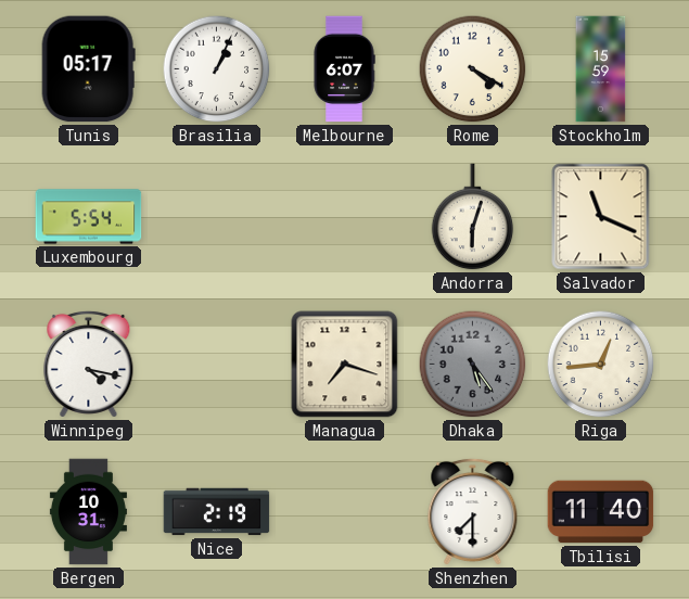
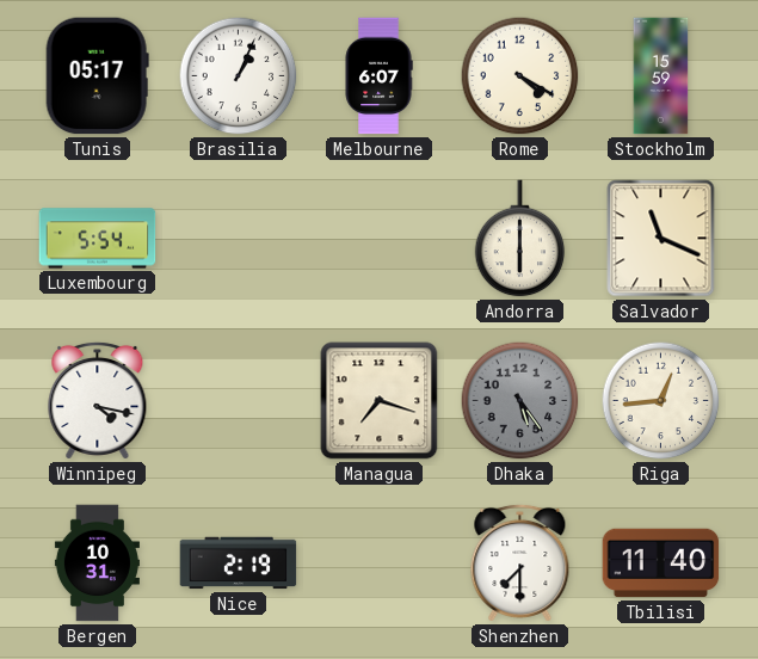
Andorra: 6:03 -> 6:00
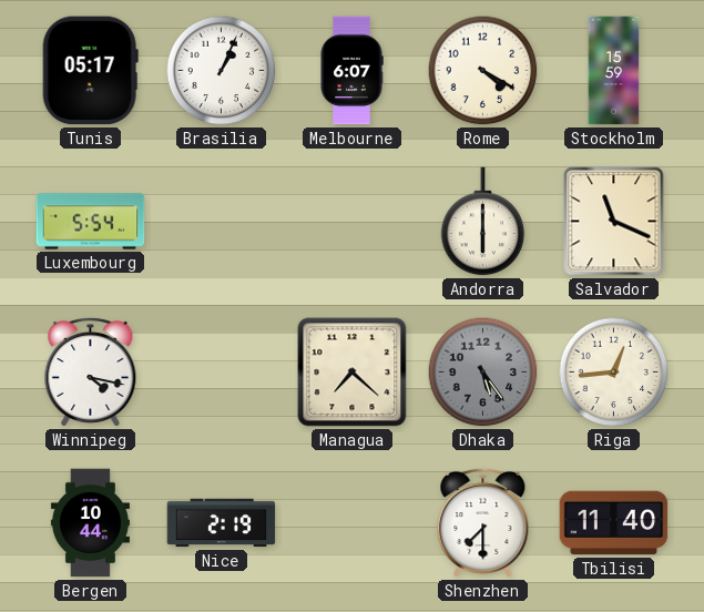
Managua: 7:18 -> 7:22
Bergen: 10:31 -> 10:44
